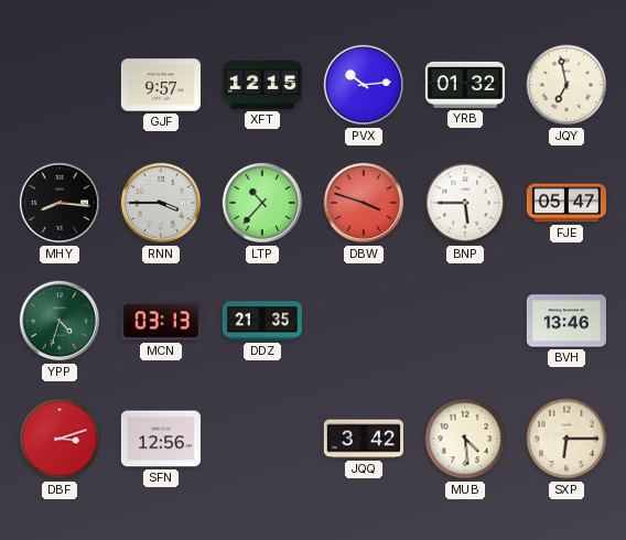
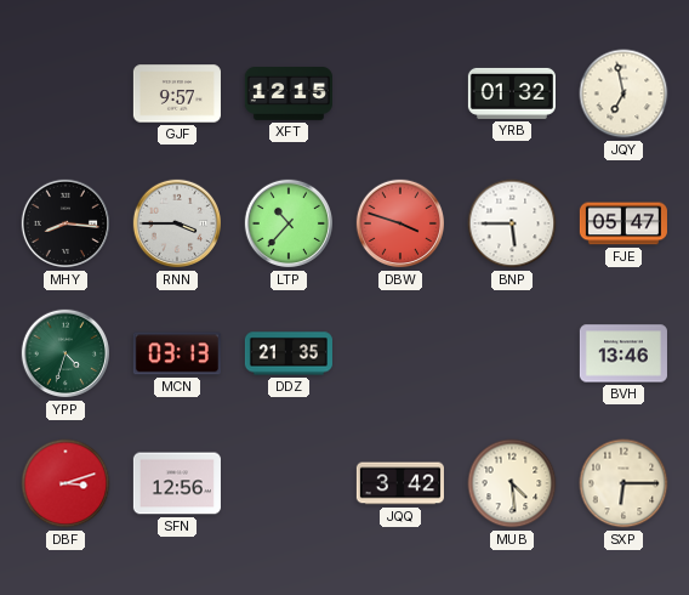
PVX: 10:14 -> none
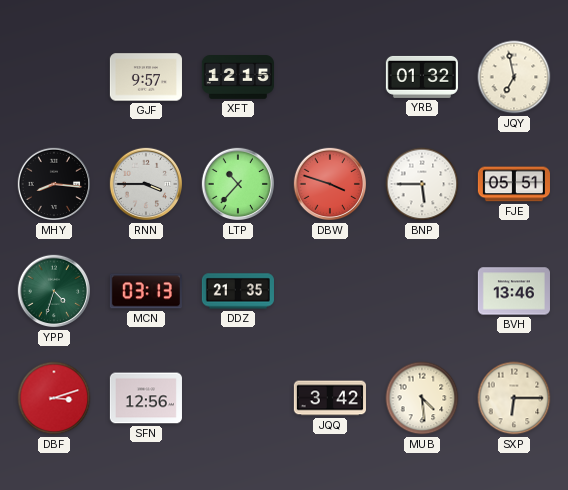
FJE: 05:47 -> 05:51
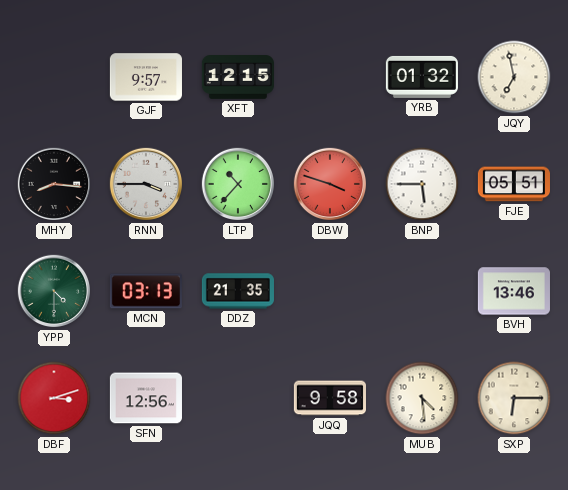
YPP: 4:33 -> 4:30
JQQ: 3:42 -> 9:58
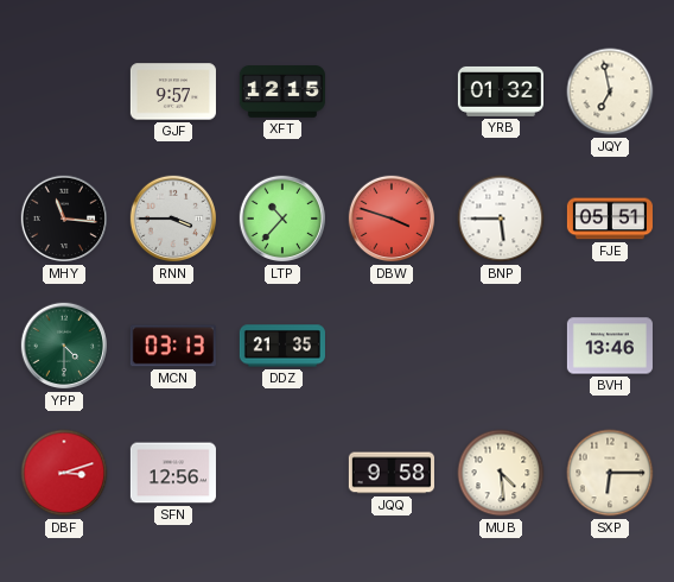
MHY: 8:16 -> 11:16
